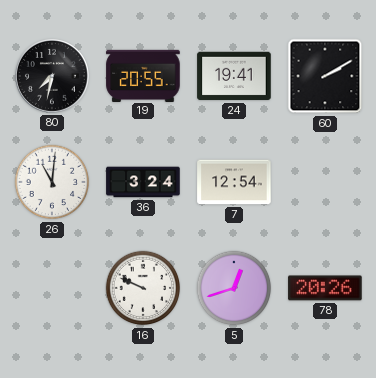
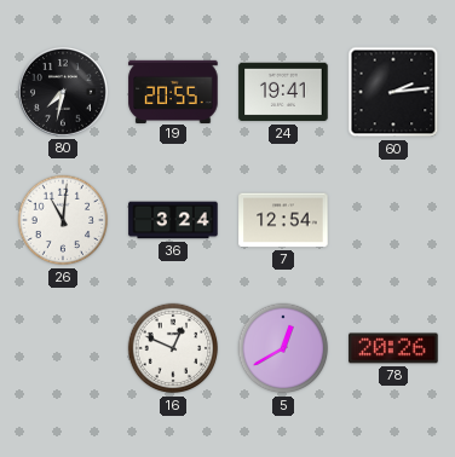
60: 2:10 -> 2:14
16: 9:49 -> 12:49
5: 12:42 -> 12:40
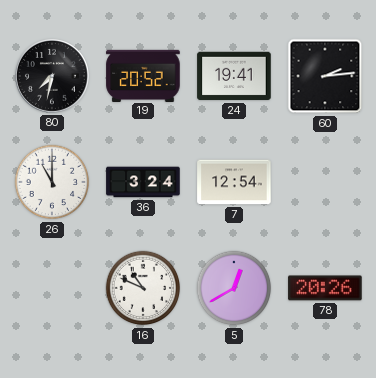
19: 20:55 -> 20:52
26: 11:01 -> 11:00
16: 12:49 -> 10:49
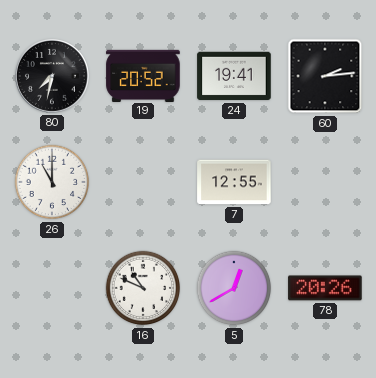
36: 3:24 -> none
7: 12:54 -> 12:55
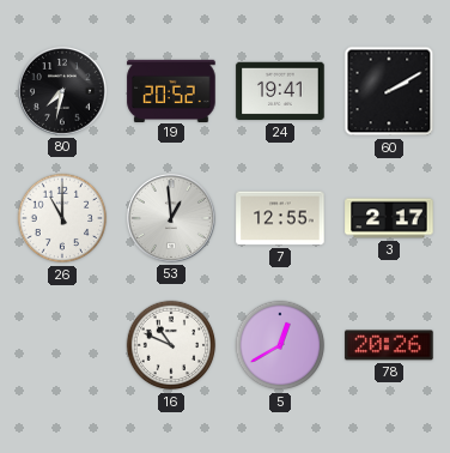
60: 2:14 -> 2:10
53: none -> 12:59
3: none -> 2:17
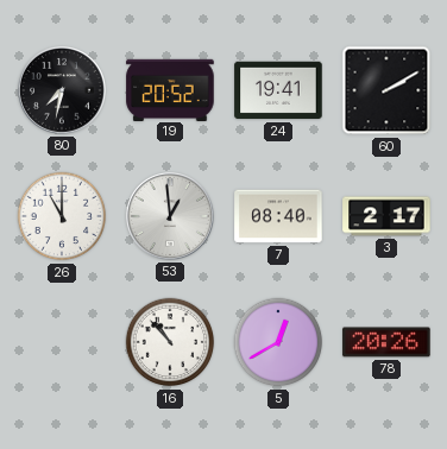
7: 12:55 -> 08:40
16: 10:49 -> 10:53
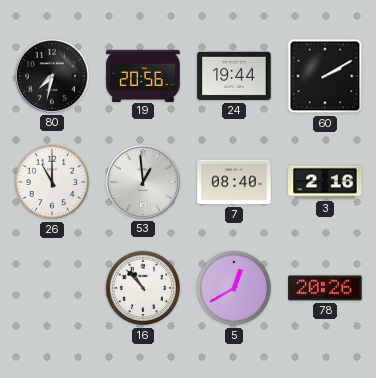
19: 20:52 -> 20:56
24: 19:41 -> 19:44
3: 2:17 -> 2:16
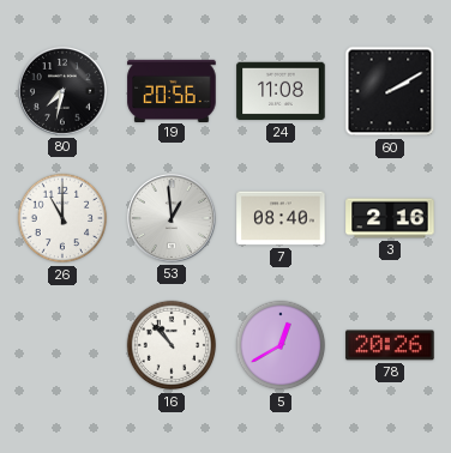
24: 19:44 -> 11:08
